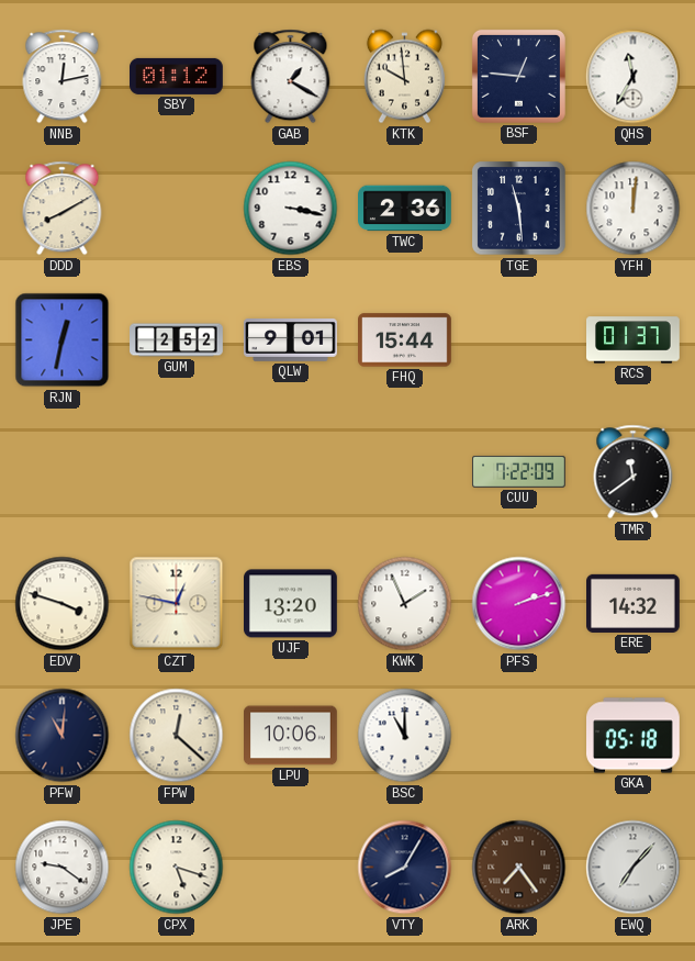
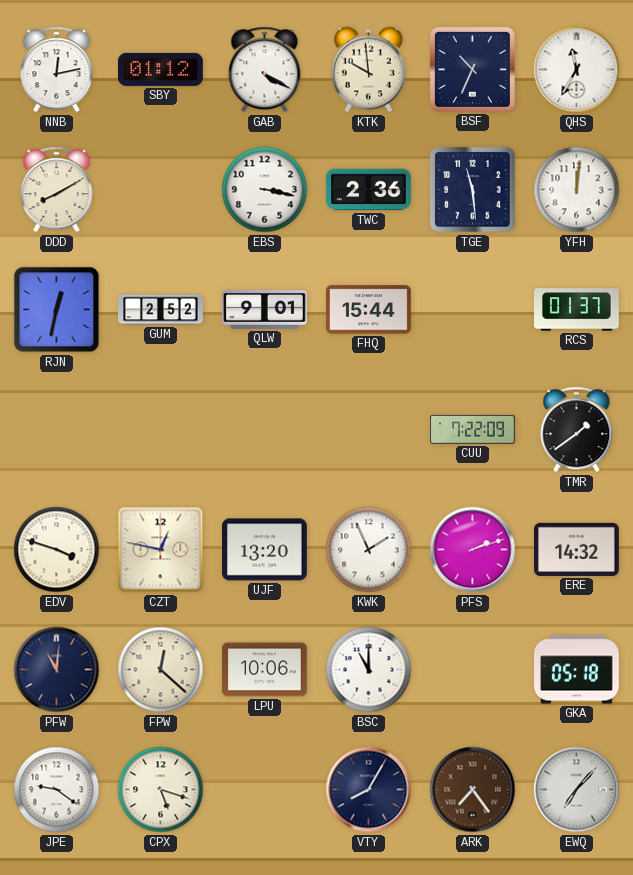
GAB: 1:20 -> 4:20
BSF: 12:46 -> 10:34
TMR: 11:39 -> 1:39
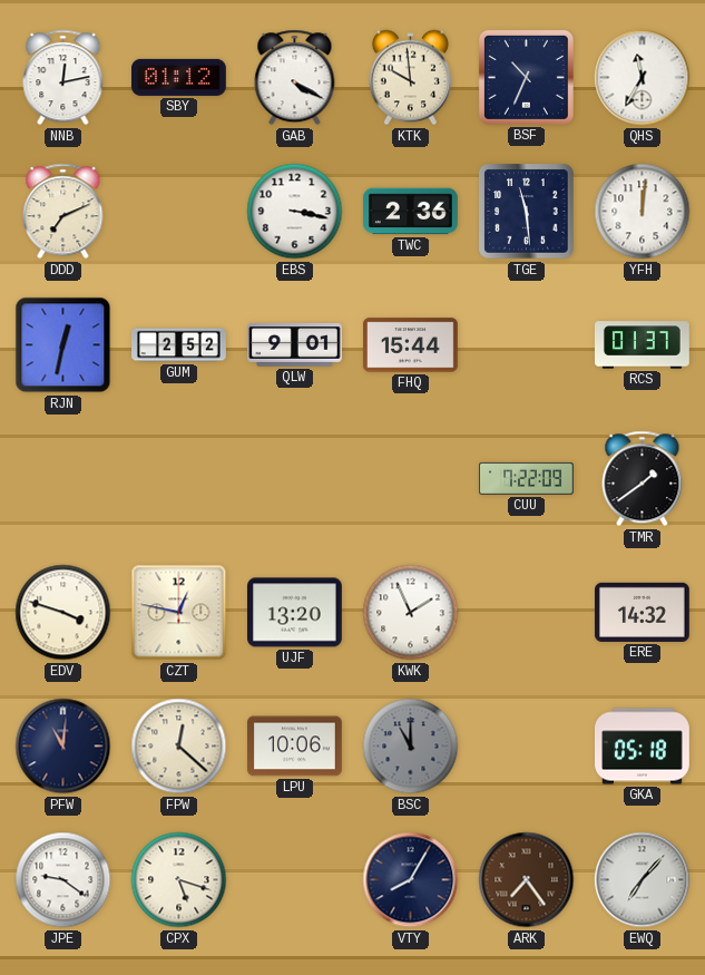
DDD: 8:10 -> 7:11
PFS: 2:12 -> none
BSC dial: white -> grey
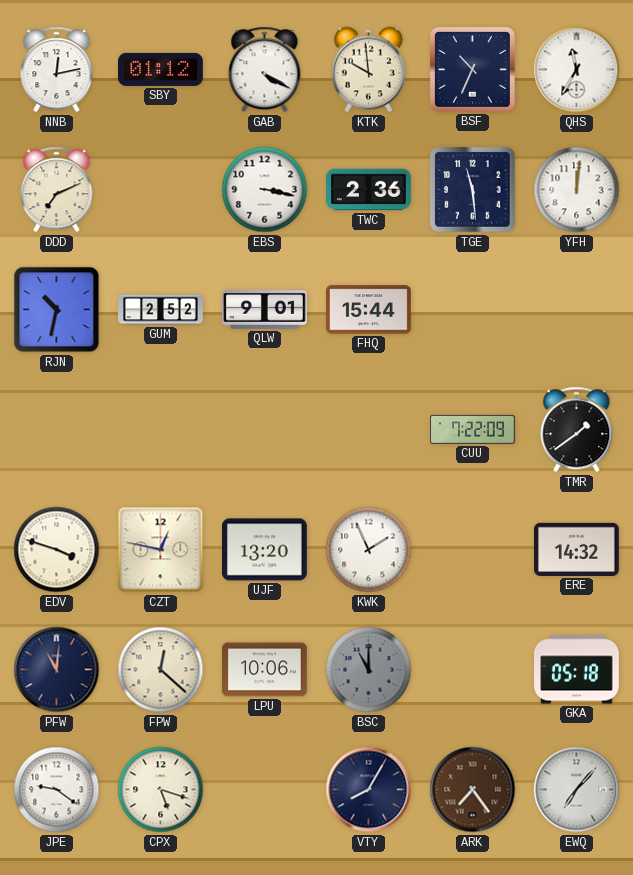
RJN: 12:32 -> 10:32
RCS: 01:37 -> none
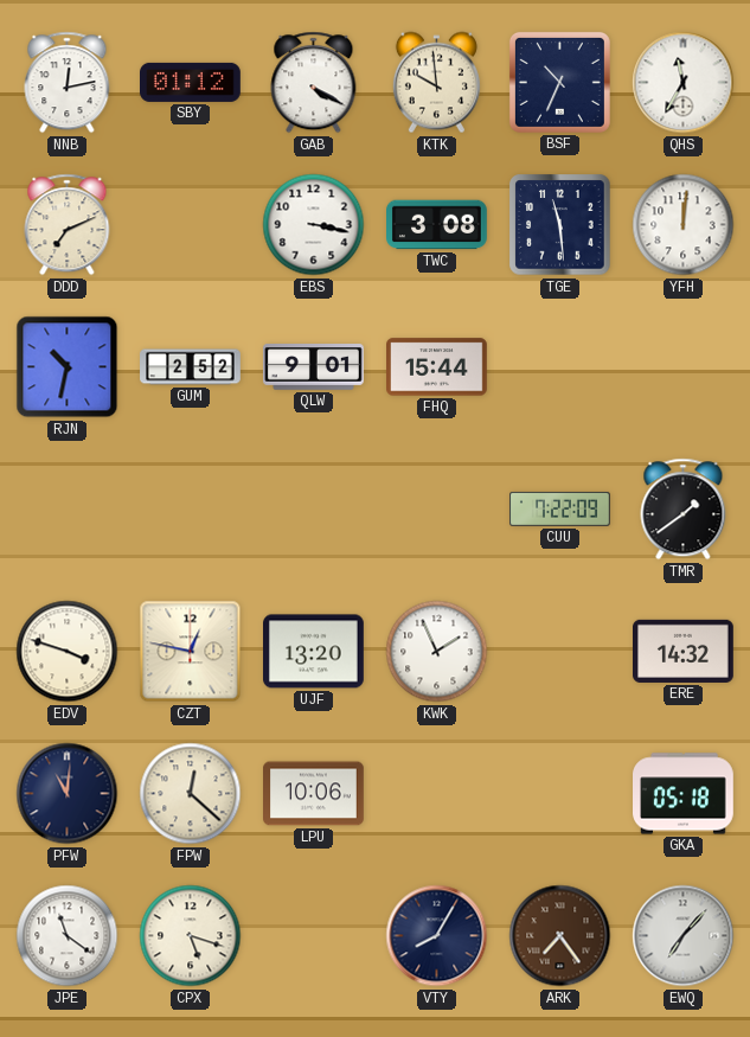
TWC: 2:36 -> 3:08
BSC: 11:00 -> none
JPE: 9:21 -> 11:21
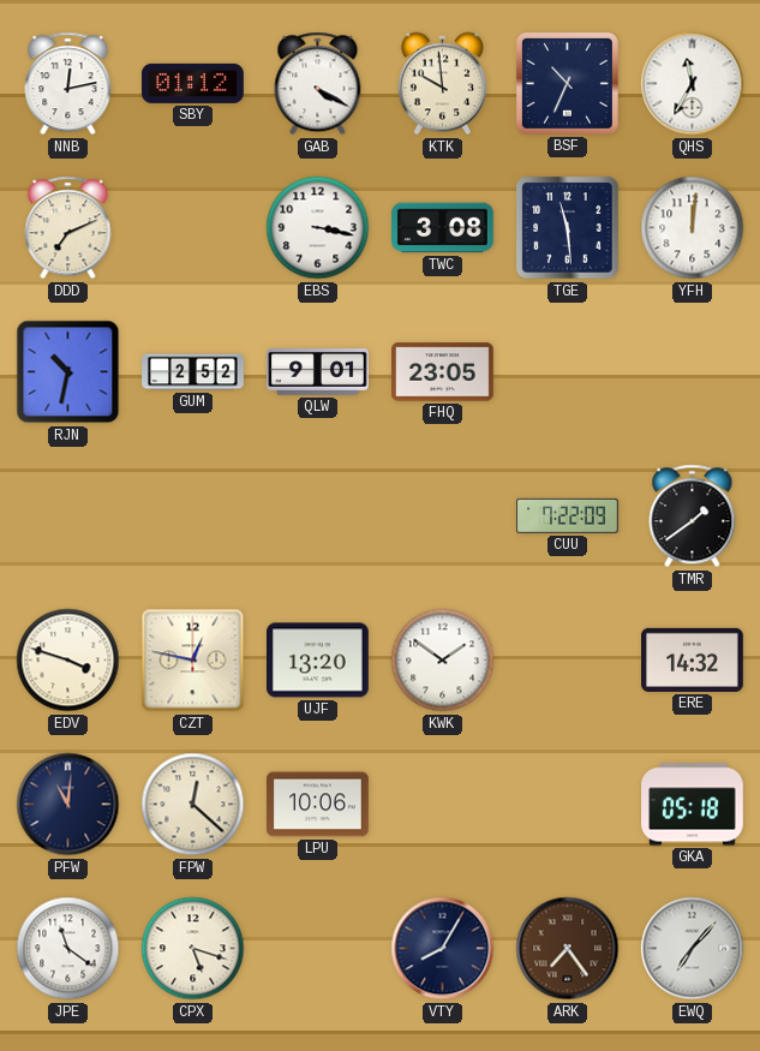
FHQ: 15:44 -> 23:05
KWK: 1:56 -> 1:51
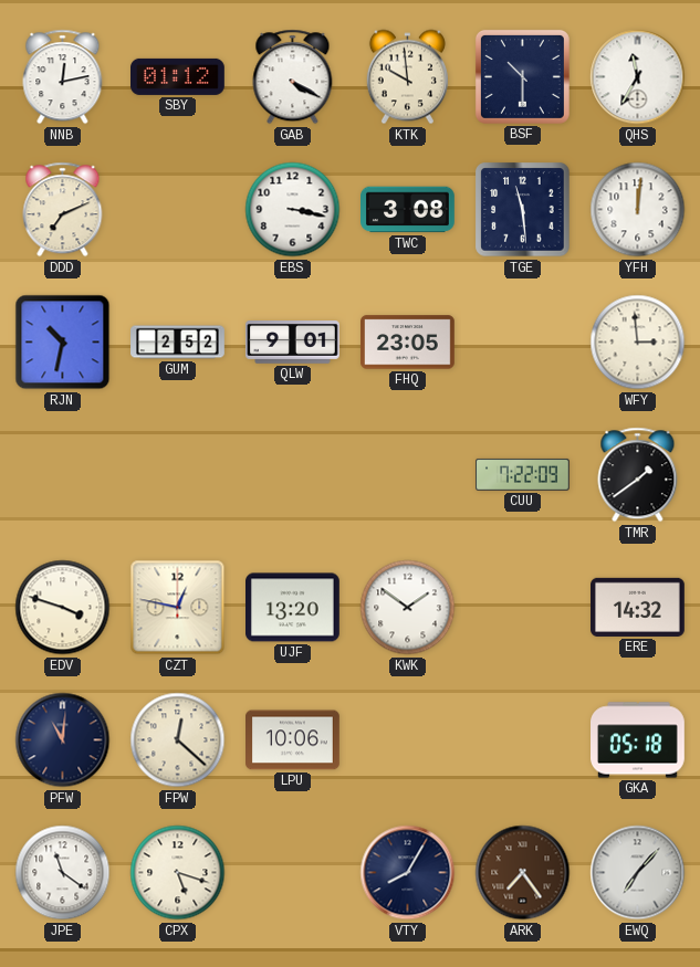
BSF: 10:34 -> 10:30
WFY: none -> 2:59
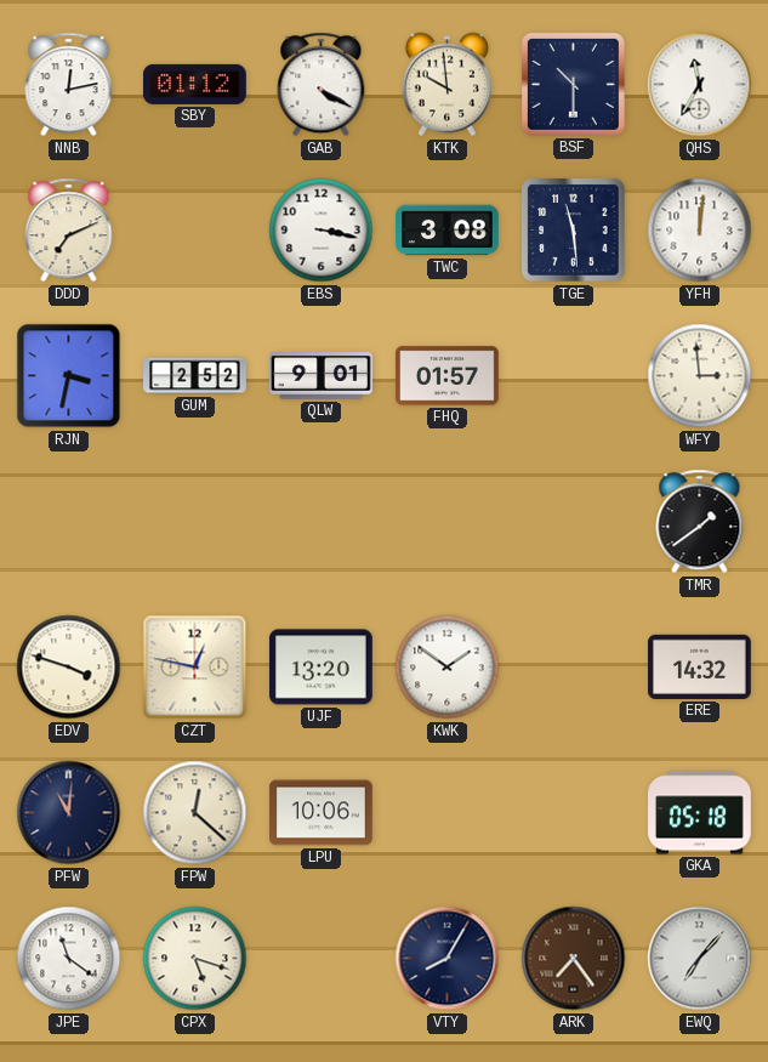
RJN: 10:32 -> 3:32
FHQ: 23:05 -> 01:57
CUU: 7:22 -> none
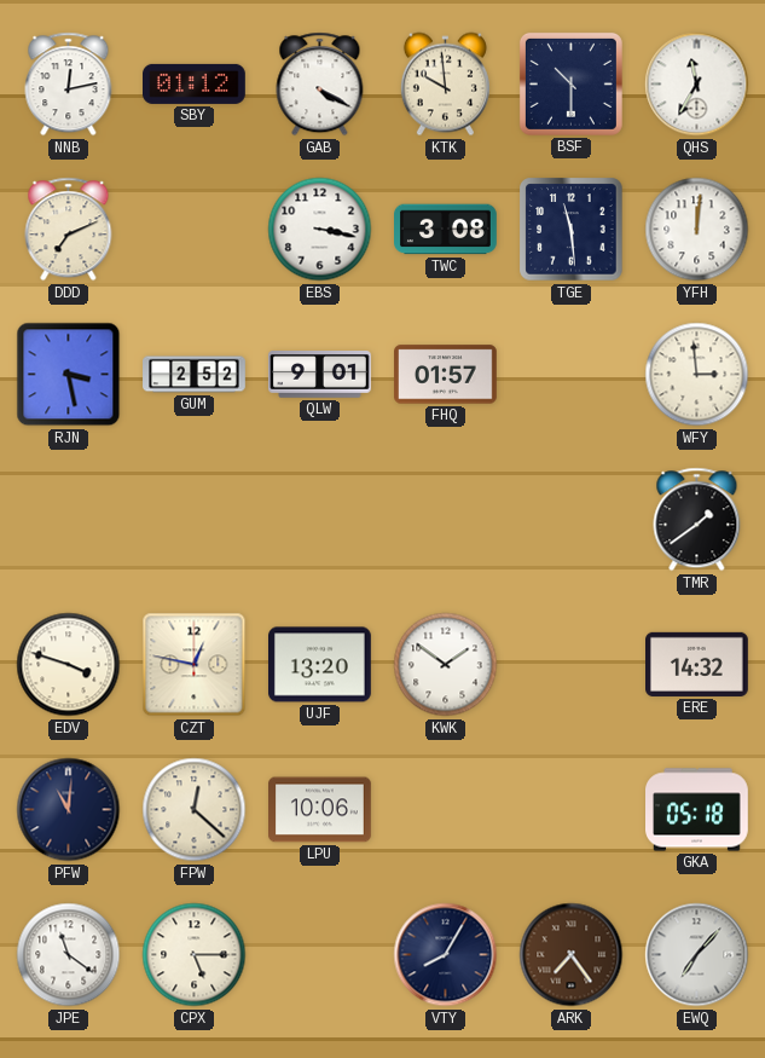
RJN: 3:32 -> 3:28
CPX: 5:18 -> 5:15
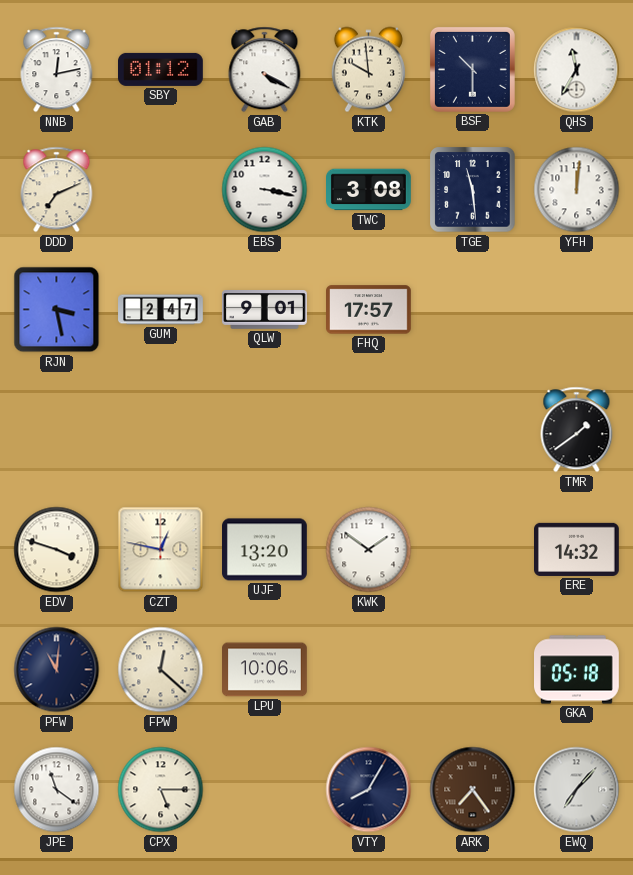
GUM: 2:52 -> 2:47
FHQ: 01:57 -> 17:57
WFY: 2:59 -> none
